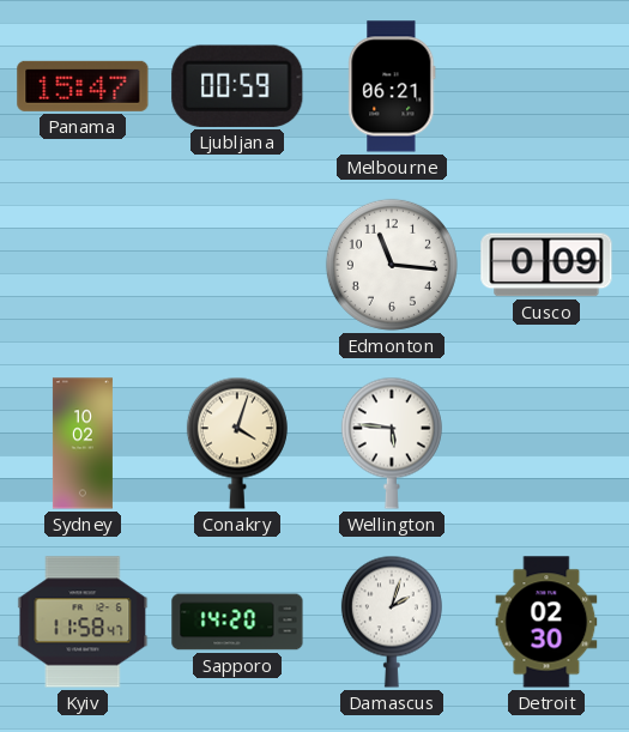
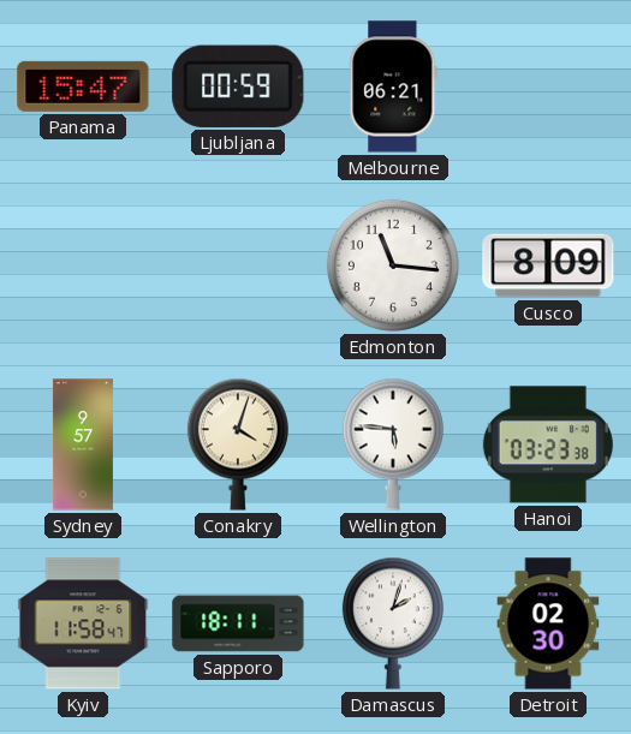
Cusco: 0:09 -> 8:09
Sydney: 10:02 -> 9:57
Hanoi: none -> 03:23
Sapporo: 14:20 -> 18:11
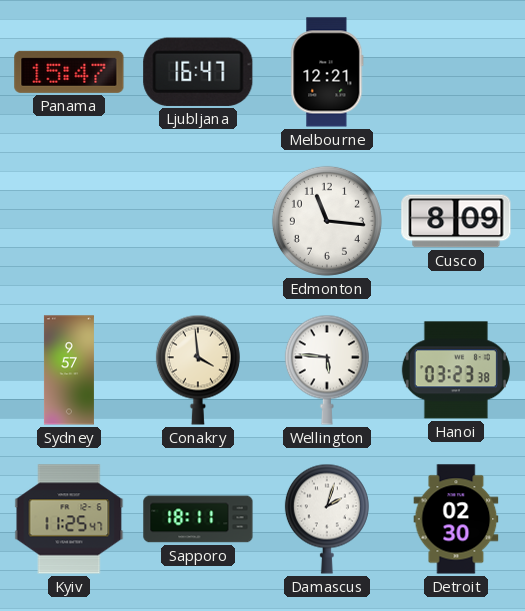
Ljubljana: 00:59 -> 16:47
Melbourne: 06:21 -> 12:21
Conakry: 4:03 -> 3:59
Kyiv: 11:58 -> 11:25
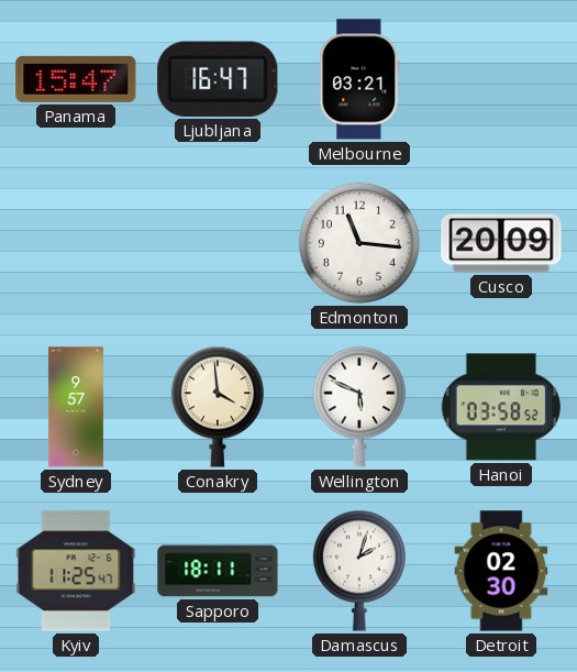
Melbourne: 12:21 -> 03:21
Cusco: 8:09 -> 20:09
Wellington: 5:46 -> 5:49
Hanoi: 03:23 -> 03:58
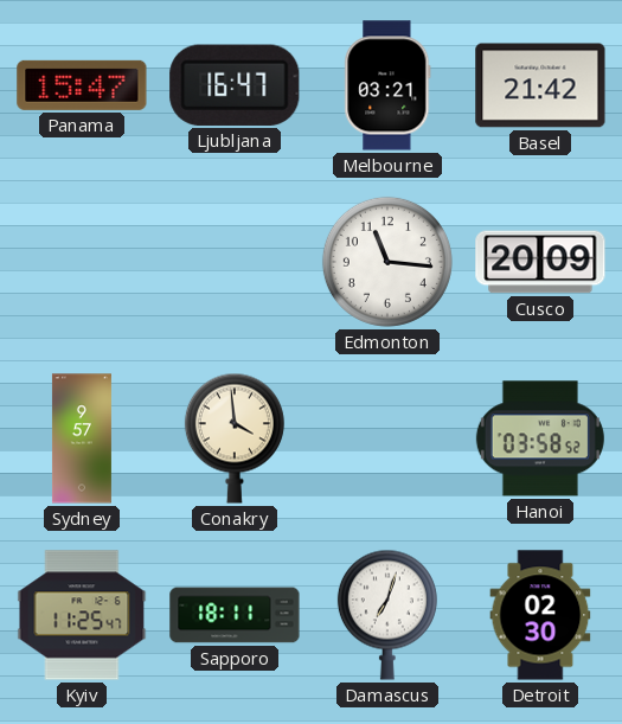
Basel: none -> 21:42
Wellington: 5:49 -> none
Damascus: 2:03 -> 7:03
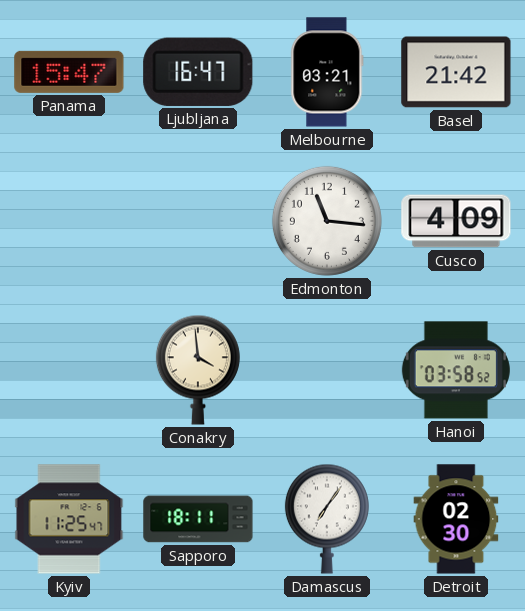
Cusco: 20:09 -> 4:09
Sydney: 9:57 -> none
Damascus: 7:03 -> 7:06
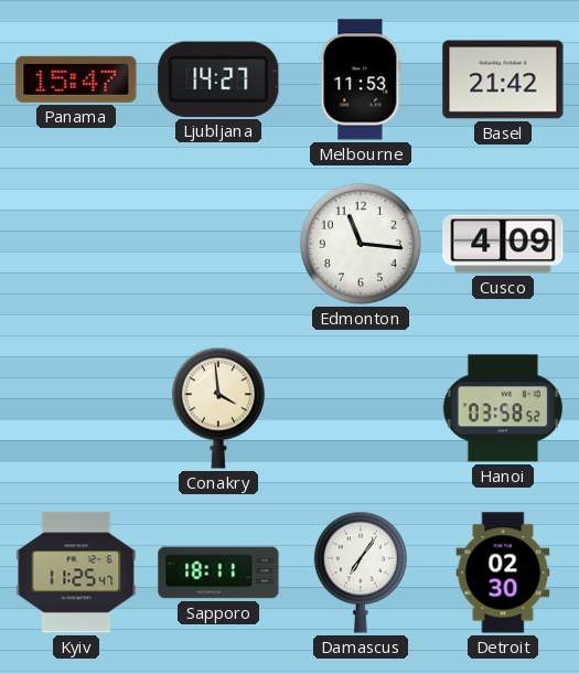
Ljubljana: 16:47 -> 14:27
Melbourne: 03:21 -> 11:53
